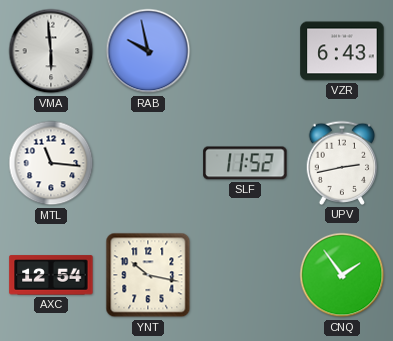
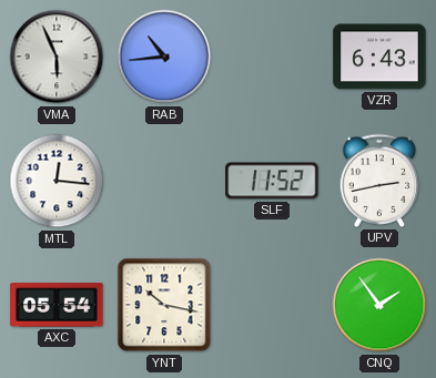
VMA: 5:59 -> 5:56
RAB: 9:58 -> 10:44
MTL: 11:16 -> 12:16
AXC: 12:54 -> 05:54
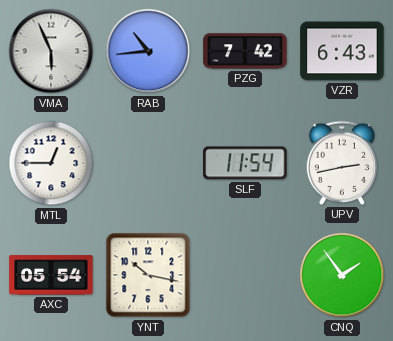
PZG: none -> 7:42
MTL: 12:16 -> 12:45
SLF: 11:52 -> 11:54
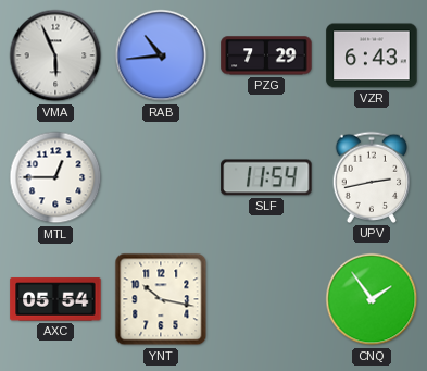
PZG: 7:42 -> 7:29
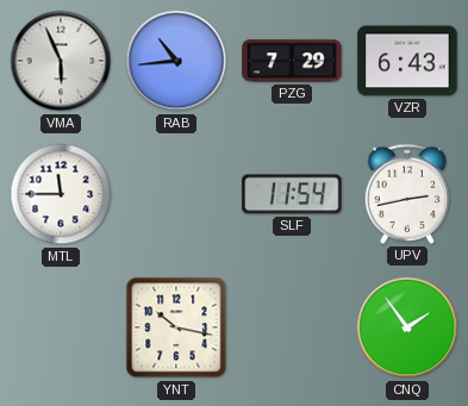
MTL: 12:45 -> 11:45
AXC: 05:54 -> none
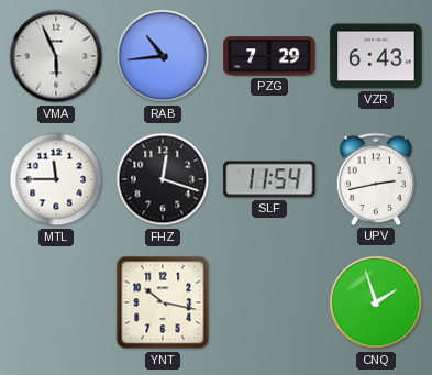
FHZ: none -> 12:18
CNQ: 1:54 -> 1:57
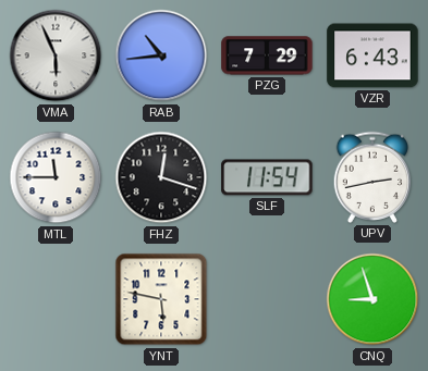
YNT: 10:17 -> 5:47
CNQ: 1:57 -> 8:57
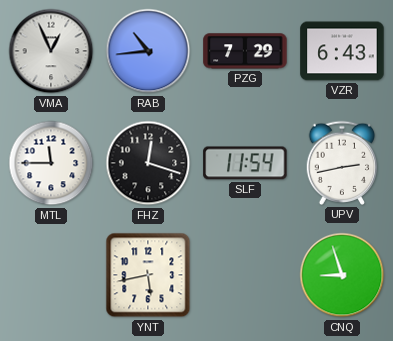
VMA: 5:56 -> 12:56
YNT: 5:47 -> 5:43
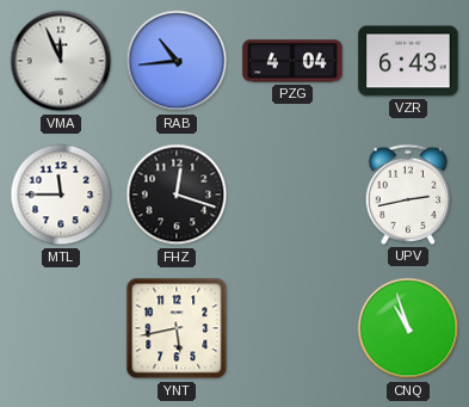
VMA: 12:56 -> 11:56
PZG: 7:29 -> 4:04
SLF: 11:54 -> none
CNQ: 8:57 -> 10:57
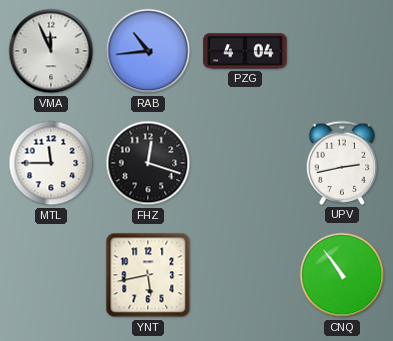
VZR: 6:43 -> none
CNQ: 10:57 -> 10:54
